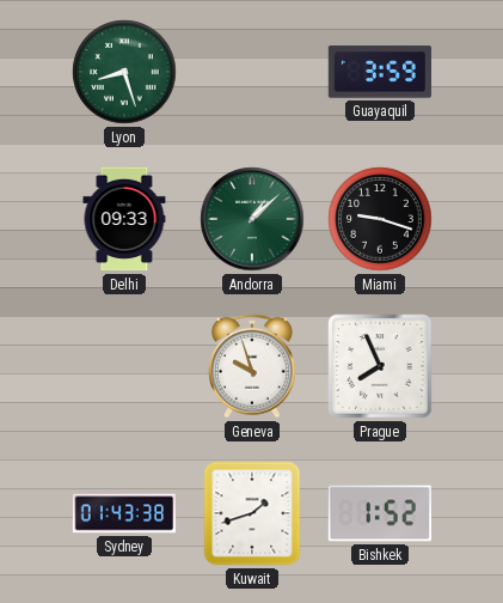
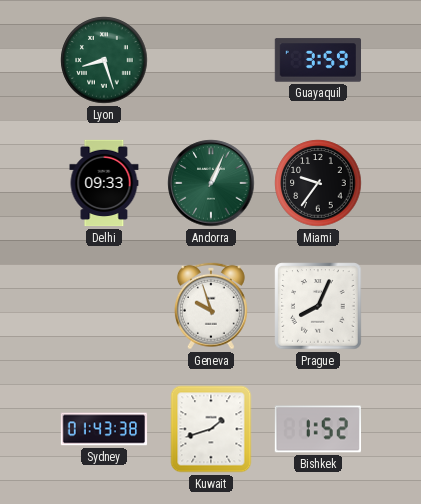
Andorra: 1:08 -> 1:04
Miami: 9:18 -> 9:36
Prague: 7:56 -> 8:04
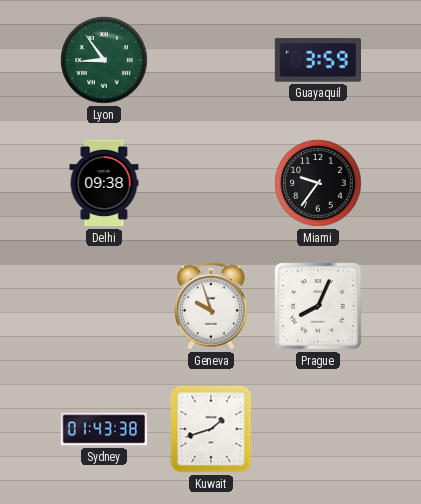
Lyon: 8:27 -> 8:54
Delhi: 09:33 -> 09:38
Andorra: 1:04 -> none
Bishkek: 1:52 -> none
